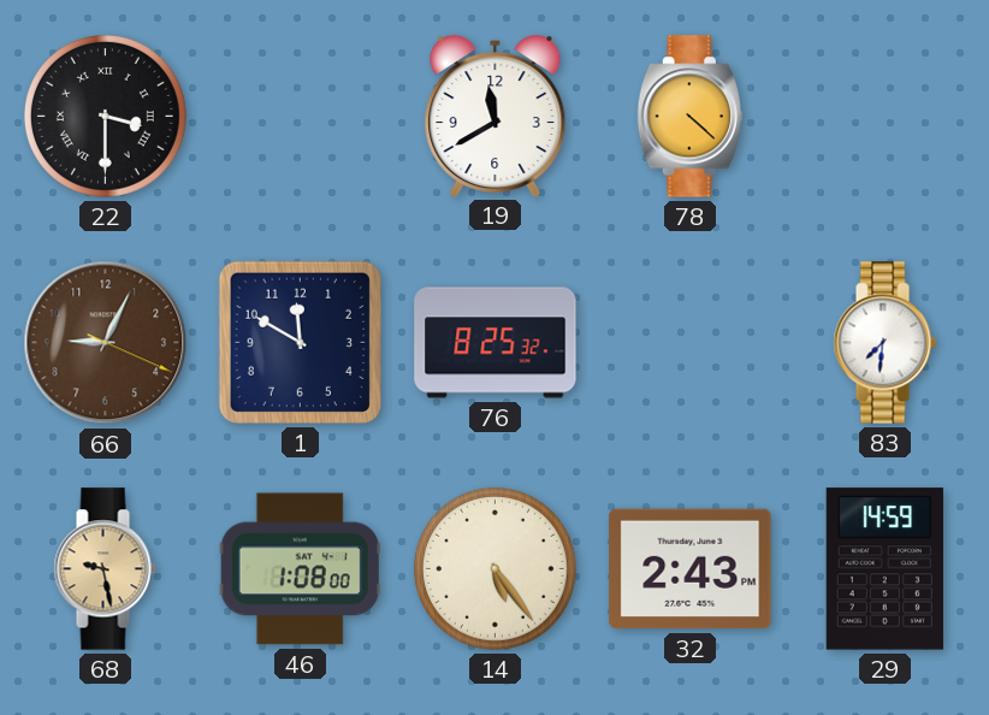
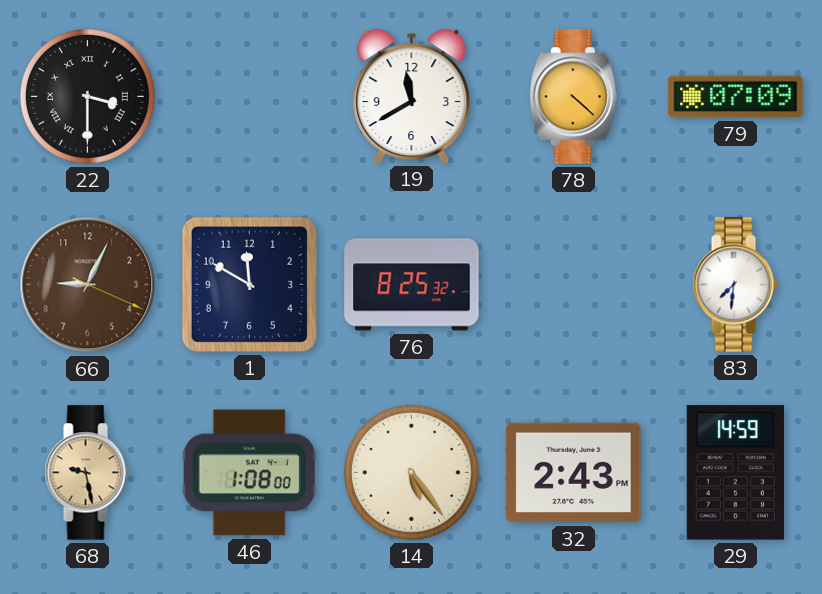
79: none -> 07:09
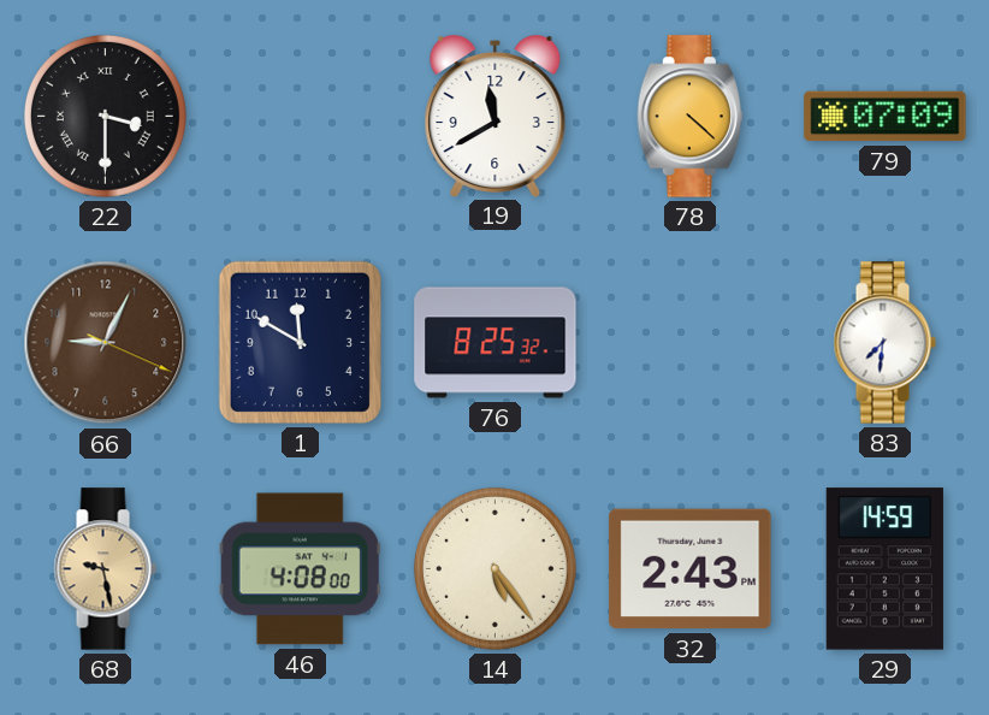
46: 1:08 -> 4:08
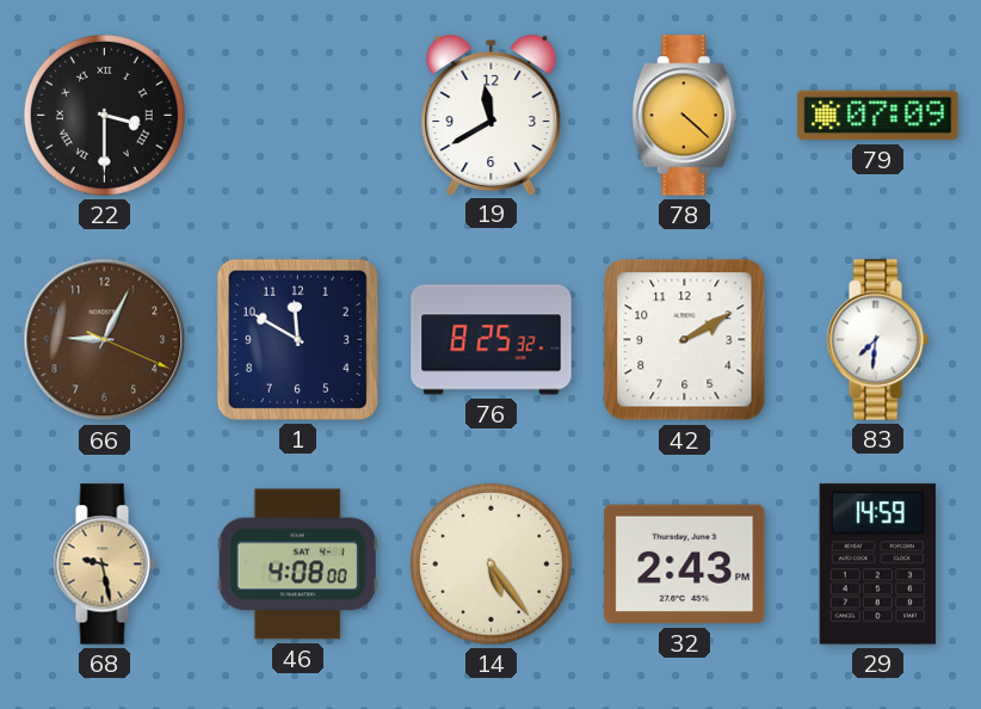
42: none -> 2:10
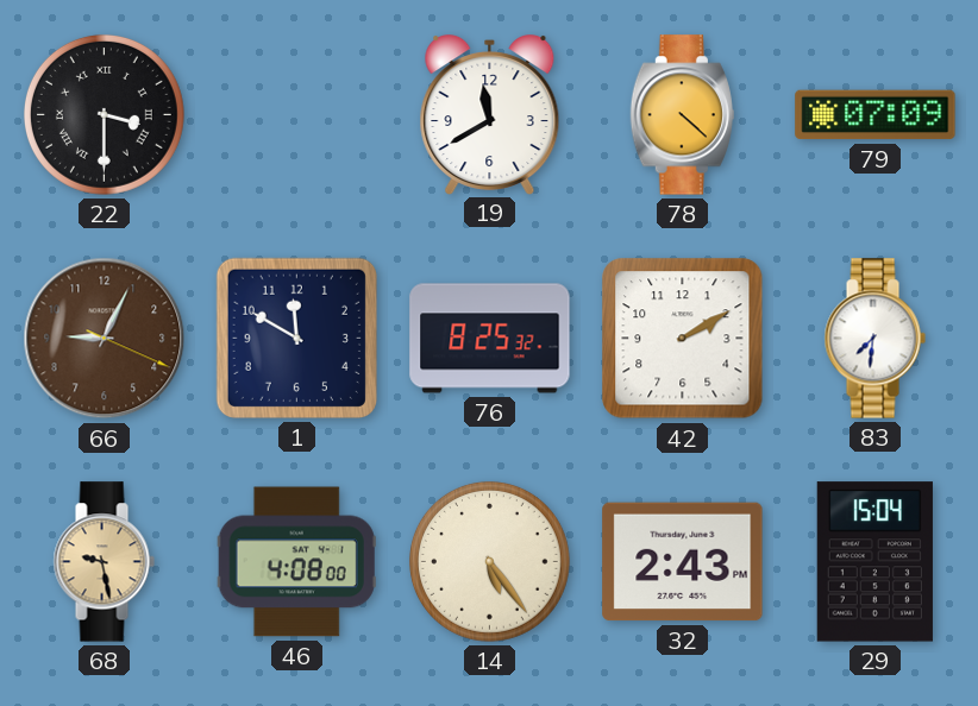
29: 14:59 -> 15:04
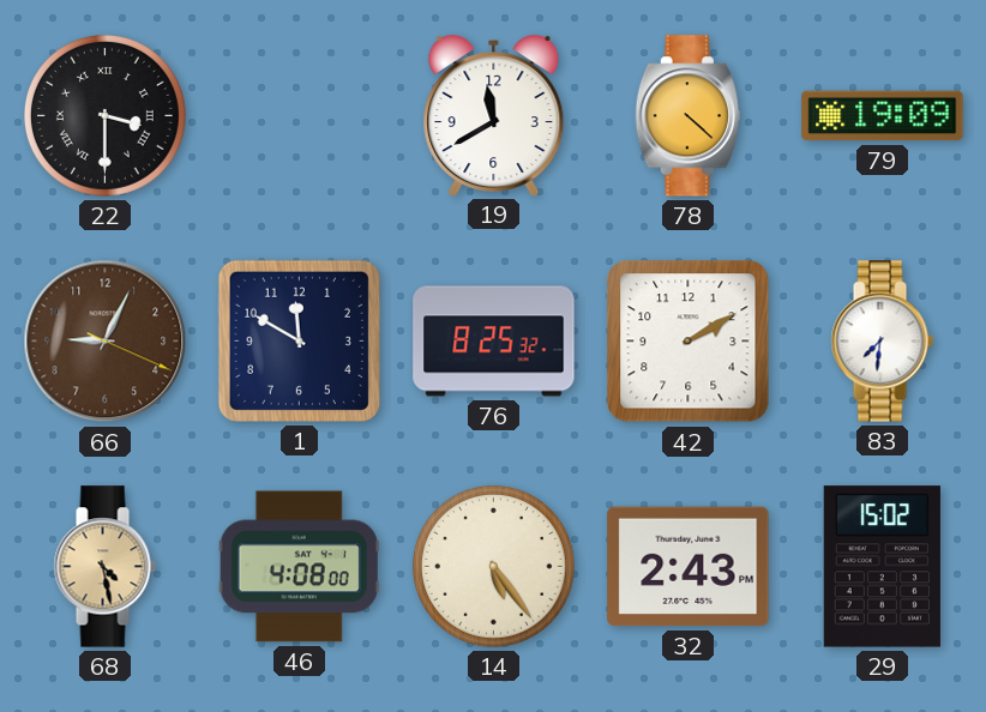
79: 07:09 -> 19:09
68: 9:28 -> 4:28
29: 15:04 -> 15:02
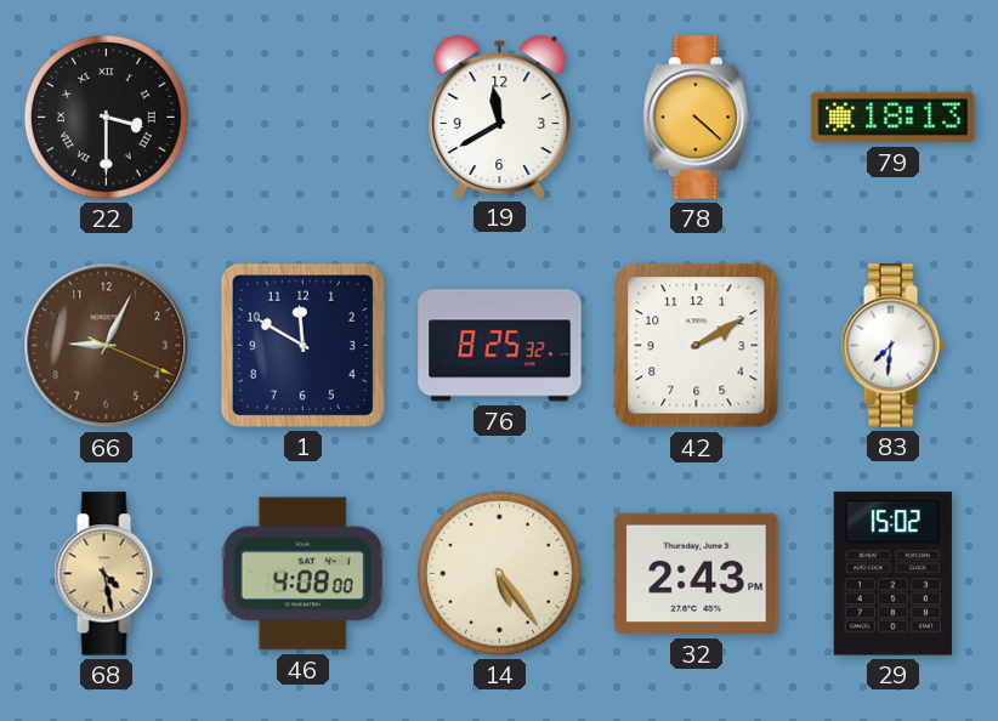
79: 19:09 -> 18:13
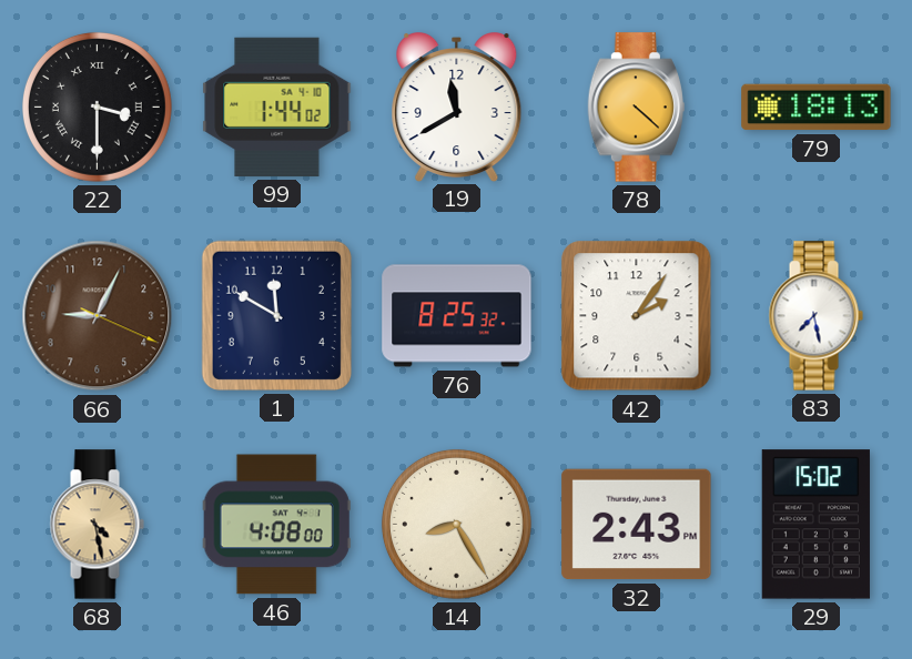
99: none -> 1:44
42: 2:10 -> 2:06
83: 7:31 -> 7:28
14: 5:24 -> 8:25
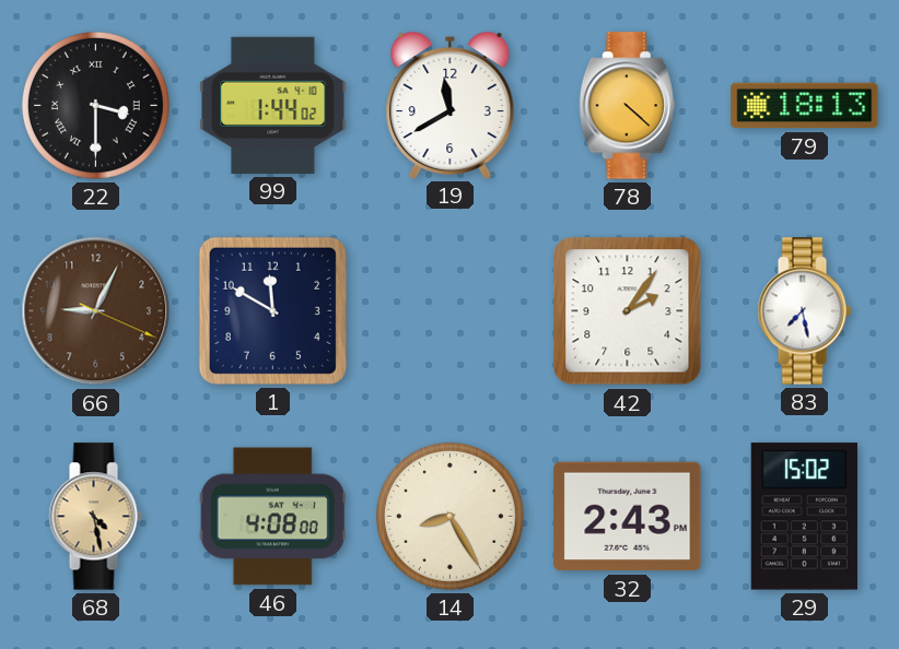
76: 8:25 -> none
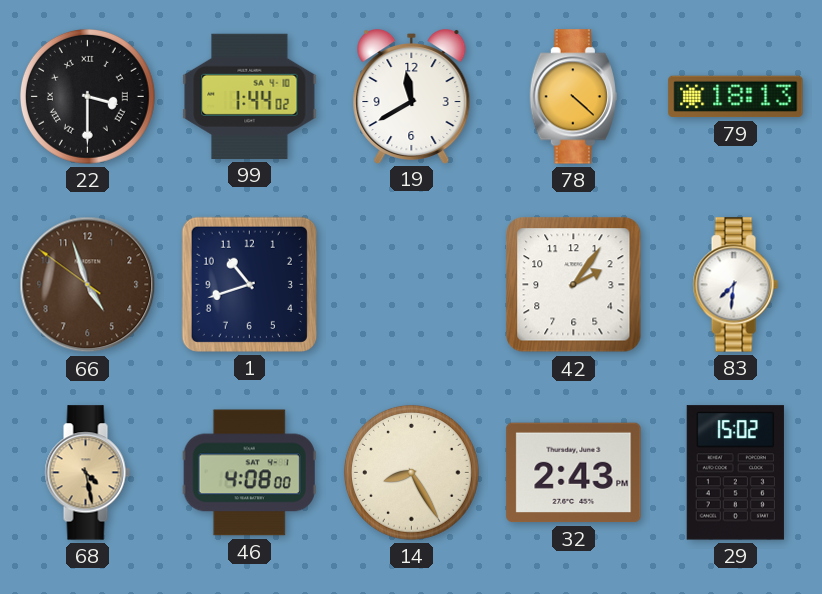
66: 9:04 -> 4:56
1: 11:50 -> 10:42
83: 7:28 -> 7:31
